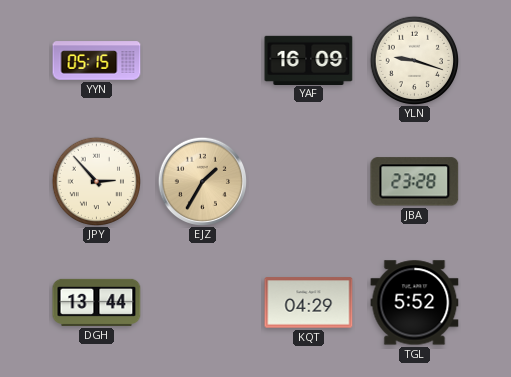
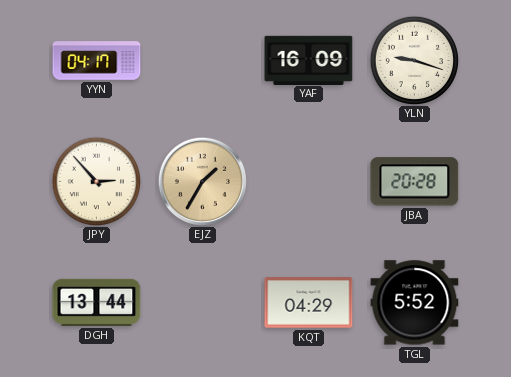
YYN: 05:15 -> 04:17
JBA: 23:28 -> 20:28
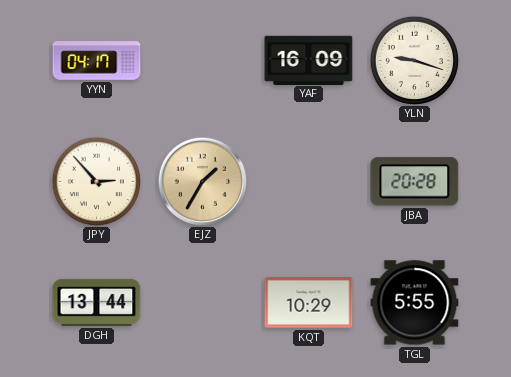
KQT: 04:29 -> 10:29
TGL: 5:52 -> 5:55
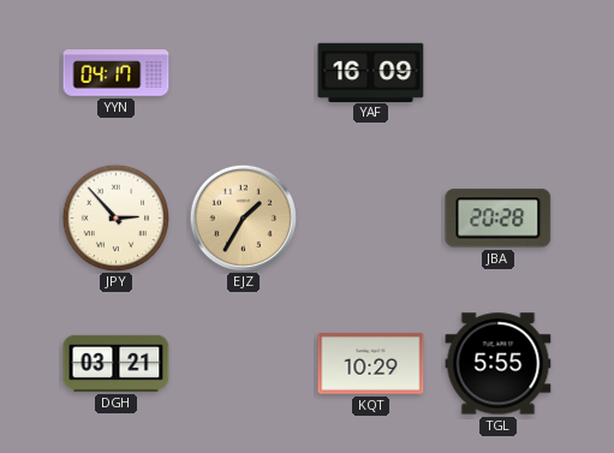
YLN: 9:18 -> none
DGH: 13:44 -> 03:21
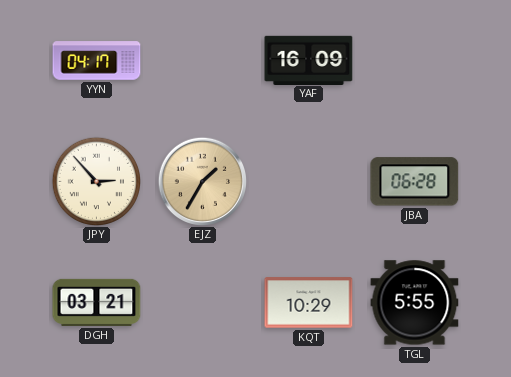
JBA: 20:28 -> 06:28
